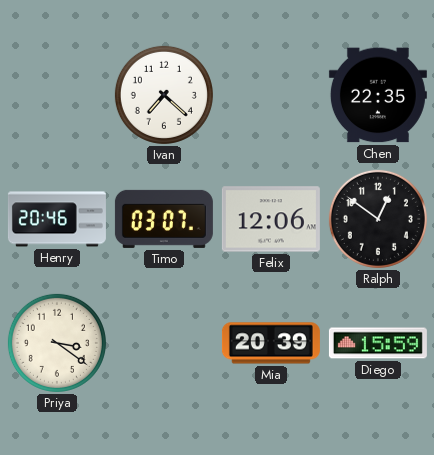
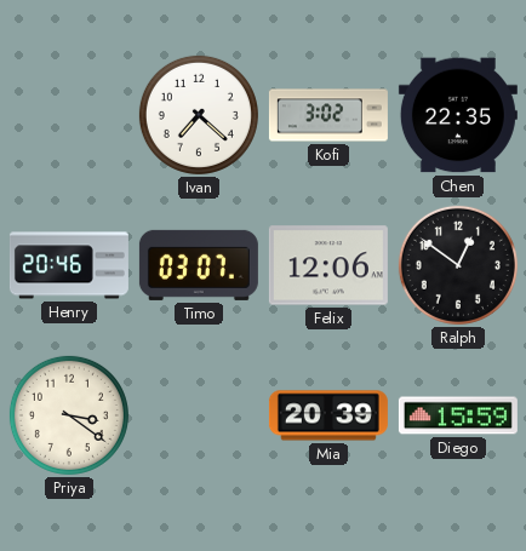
Kofi: none -> 3:02
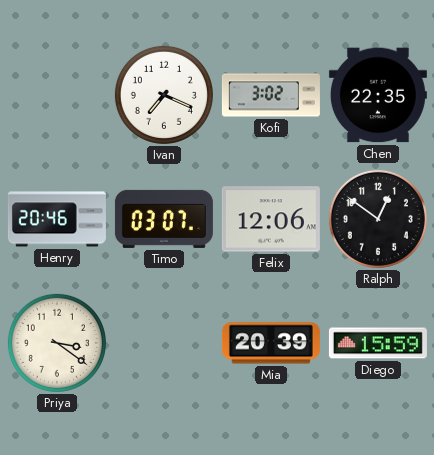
Ivan: 7:22 -> 7:19
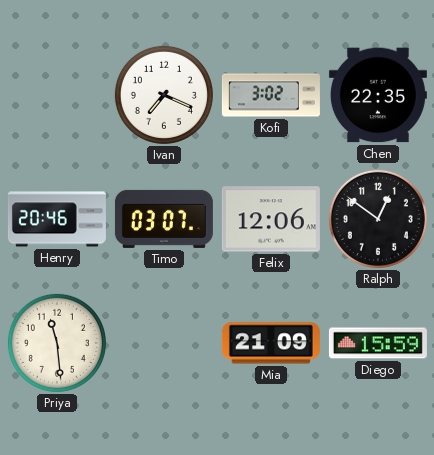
Priya: 3:21 -> 11:29
Mia: 20:39 -> 21:09
